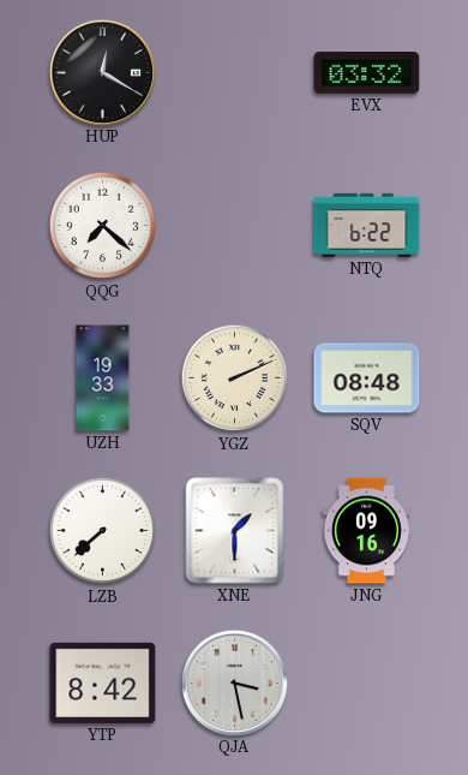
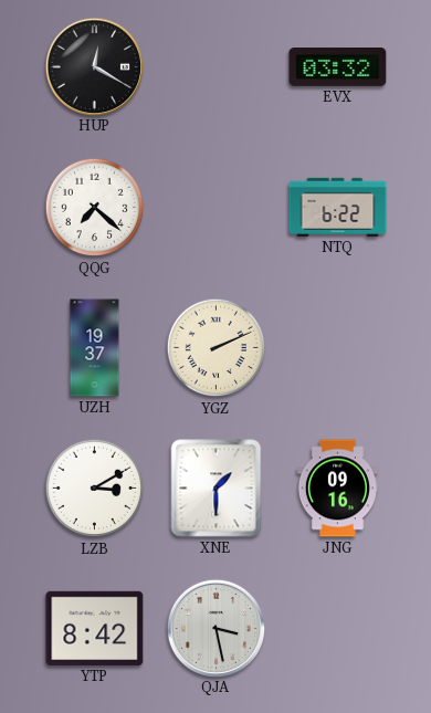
UZH: 19:33 -> 19:37
SQV: 08:48 -> none
LZB: 7:38 -> 3:10
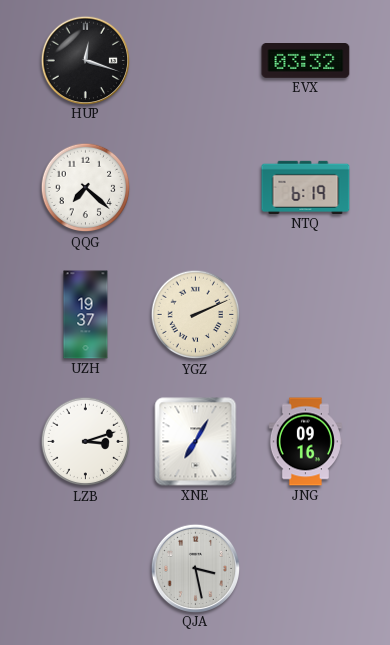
HUP: 12:20 -> 12:18
NTQ: 6:22 -> 6:19
LZB: 3:10 -> 3:12
XNE: 1:30 -> 7:05
YTP: 8:42 -> none
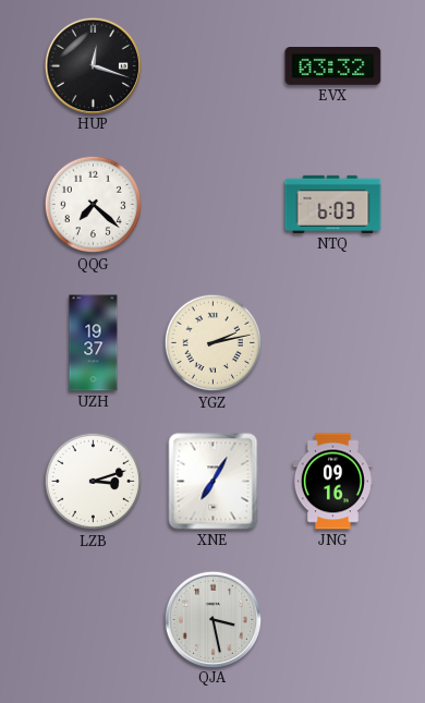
NTQ: 6:19 -> 6:03
YGZ: 2:11 -> 2:13
